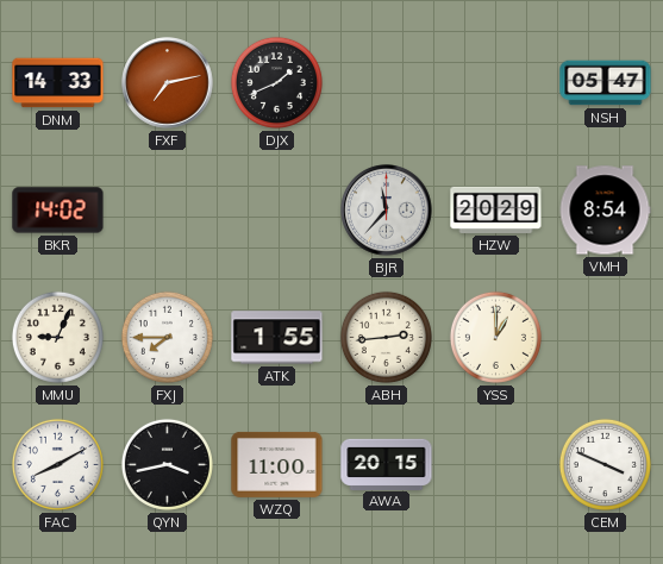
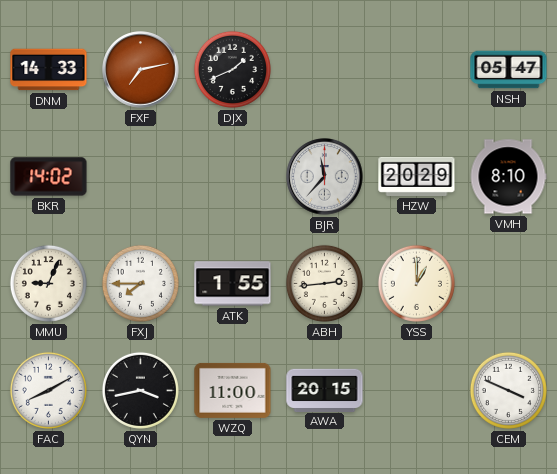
VMH: 8:54 -> 8:10
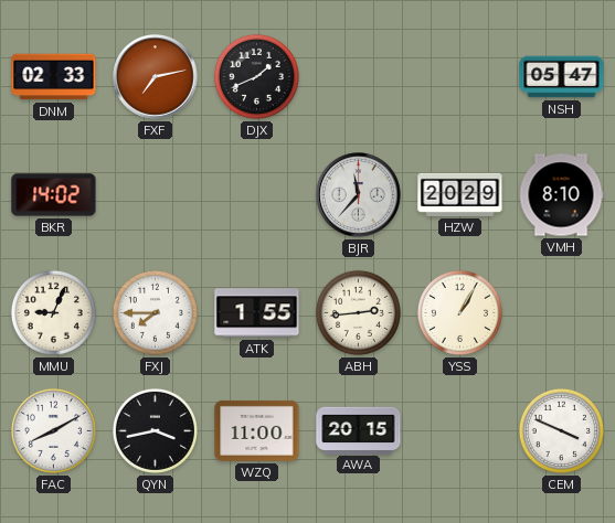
DNM: 14:33 -> 02:33
YSS: 1:00 -> 1:05
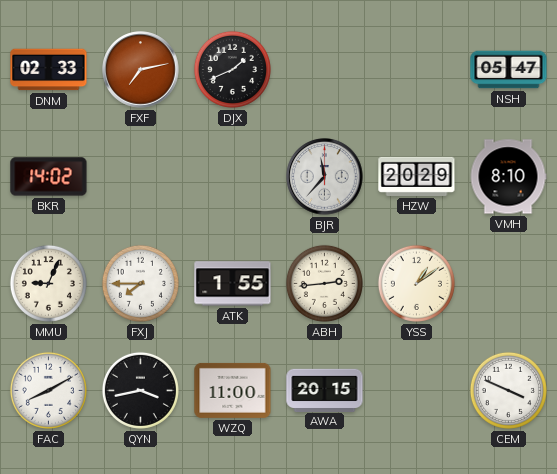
YSS: 1:05 -> 1:09
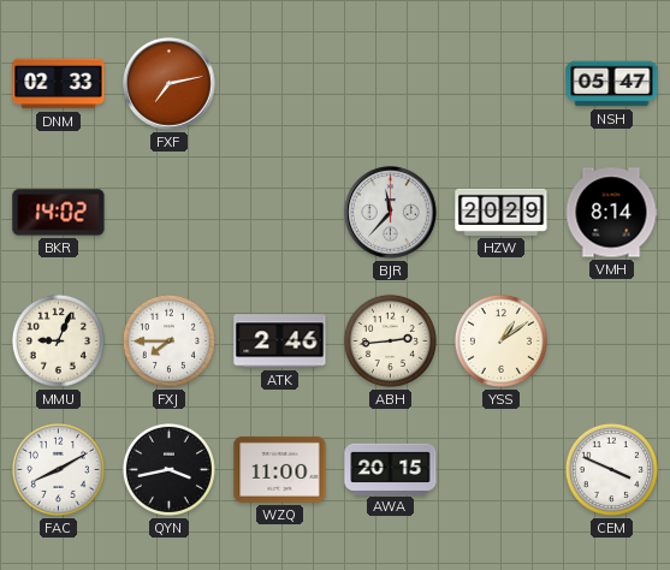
DJX: 1:41 -> none
VMH: 8:10 -> 8:14
ATK: 1:55 -> 2:46
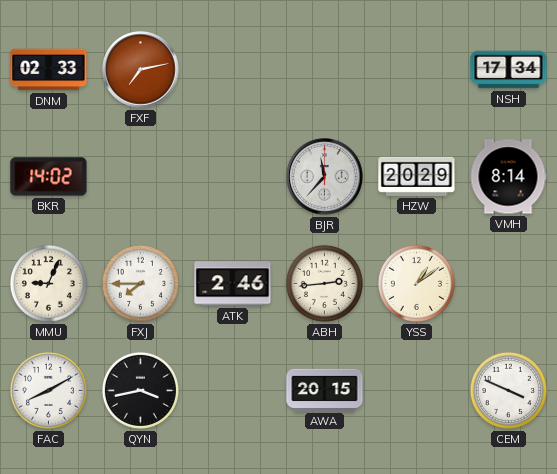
NSH: 05:47 -> 17:34
WZQ: 11:00 -> none
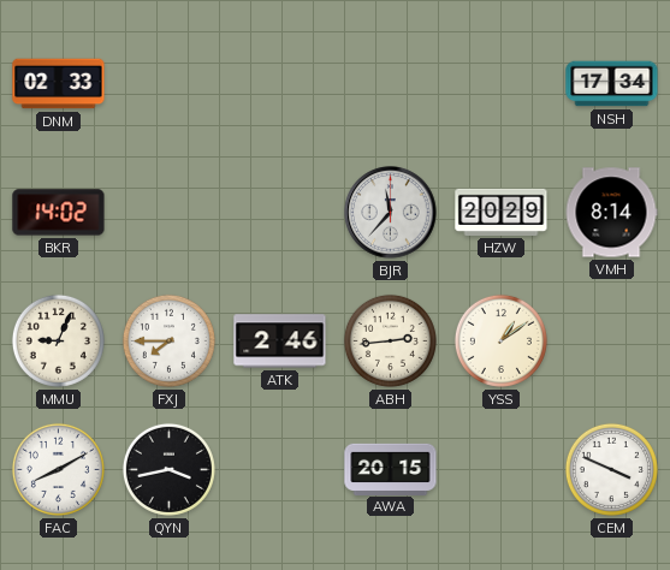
FXF: 7:13 -> none
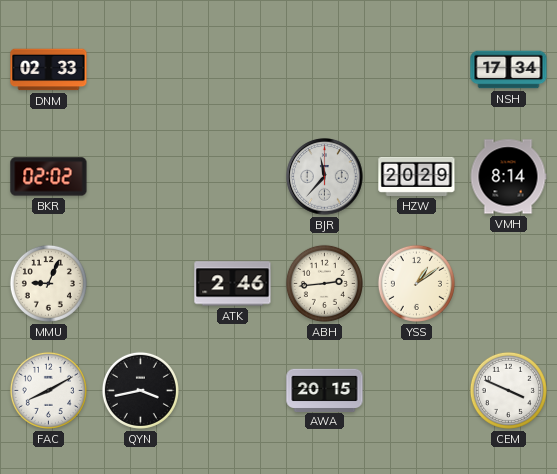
BKR: 14:02 -> 02:02
FXJ: 7:45 -> none
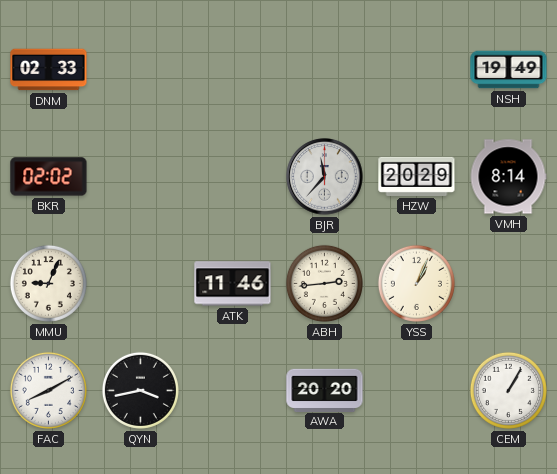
NSH: 17:34 -> 19:49
ATK: 2:46 -> 11:46
YSS: 1:09 -> 1:04
AWA: 20:15 -> 20:20
CEM: 3:49 -> 1:05
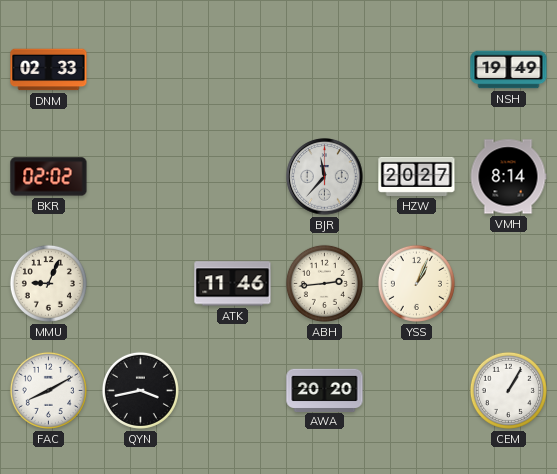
HZW: 20:29 -> 20:27
